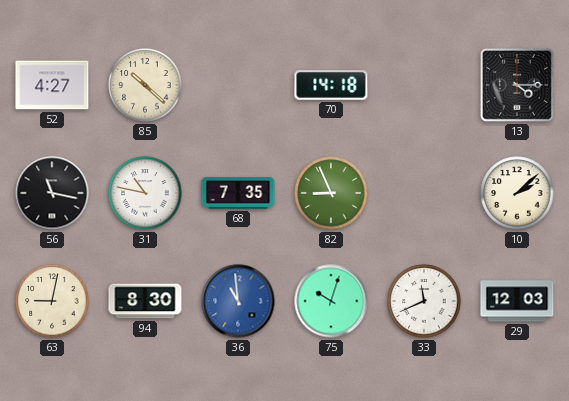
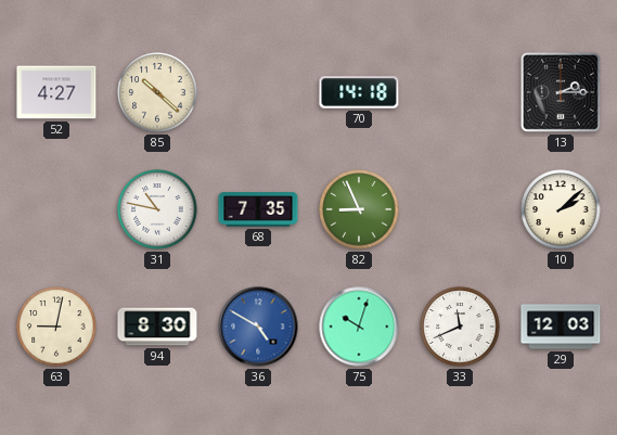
13: 4:15 -> 2:15
56: 11:17 -> none
36: 10:59 -> 4:50
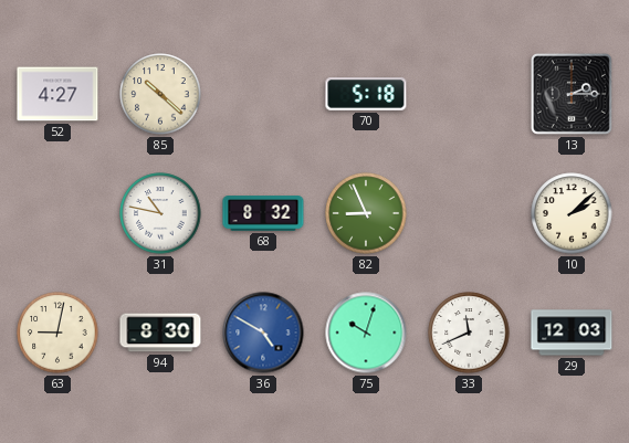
70: 14:18 -> 5:18
68: 7:35 -> 8:32
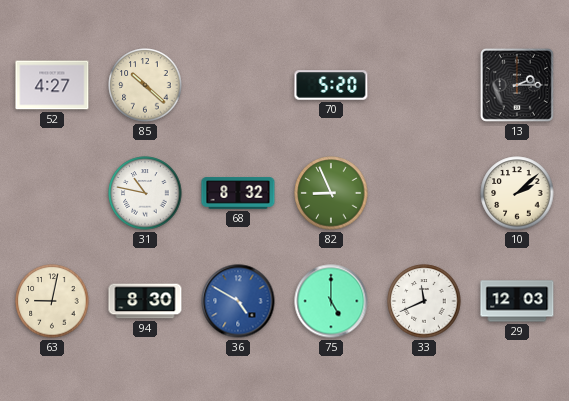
70: 5:18 -> 5:20
75: 10:03 -> 5:00
